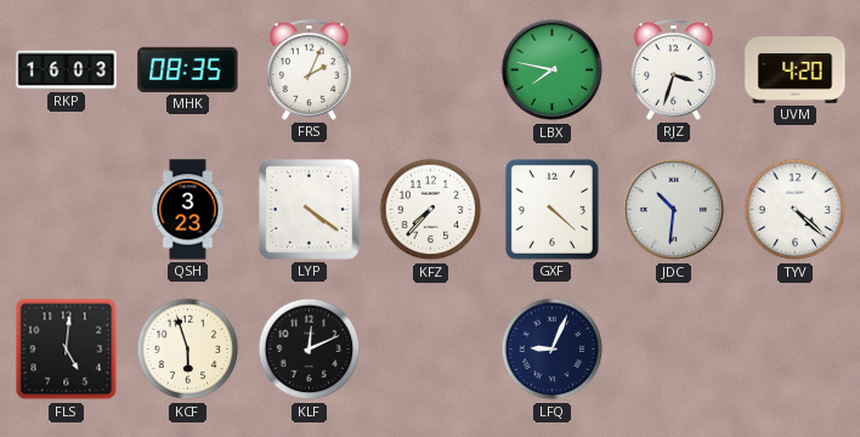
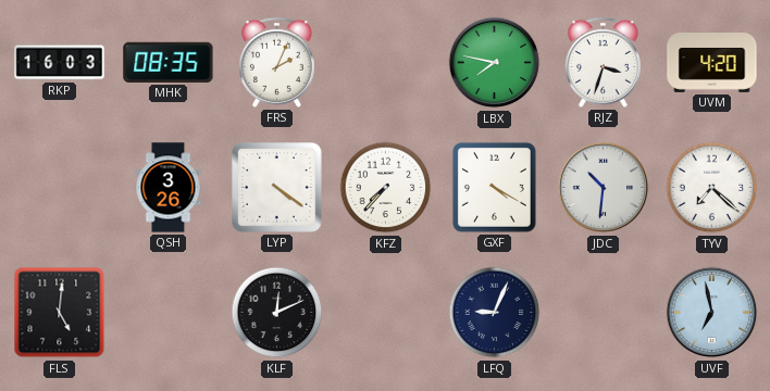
QSH: 3:23 -> 3:26
GXF: 4:22 -> 4:20
TYV: 4:22 -> 7:22
KCF: 5:57 -> none
UVF: none -> 6:58
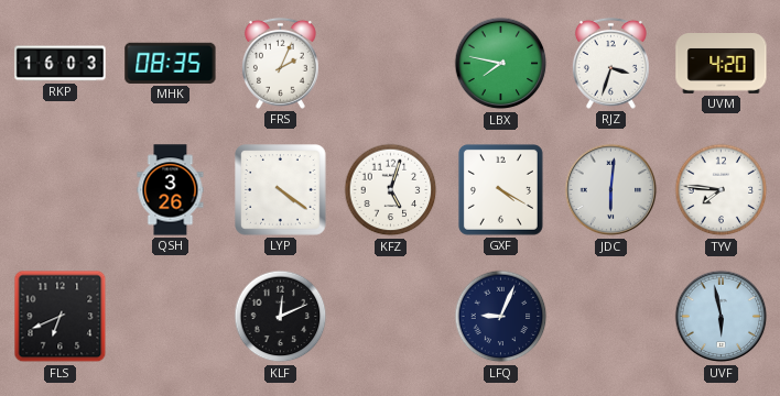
KFZ: 7:37 -> 5:03
JDC: 10:31 -> 6:01
TYV: 7:22 -> 7:46
FLS: 5:01 -> 6:41
UVF: 6:58 -> 5:58
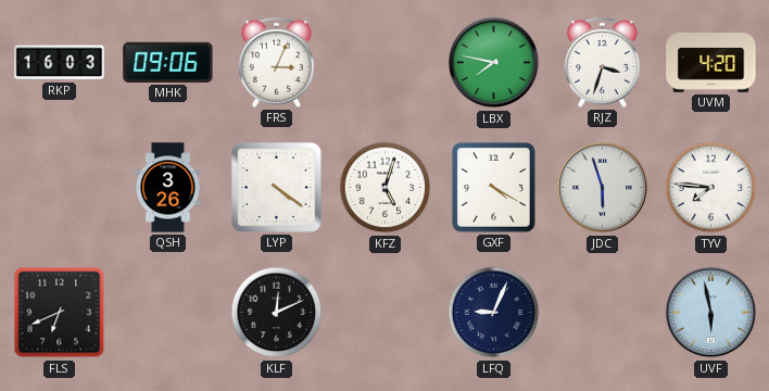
MHK: 08:35 -> 09:06
FRS: 2:04 -> 3:04
JDC: 6:01 -> 5:57
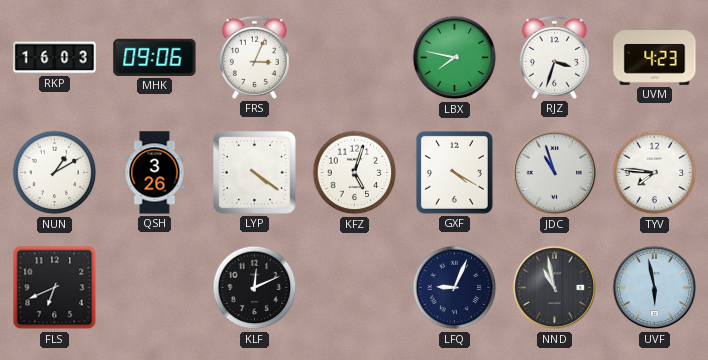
UVM: 4:20 -> 4:23
NUN: none -> 1:10
JDC: 5:57 -> 10:57
NND: none -> 10:58
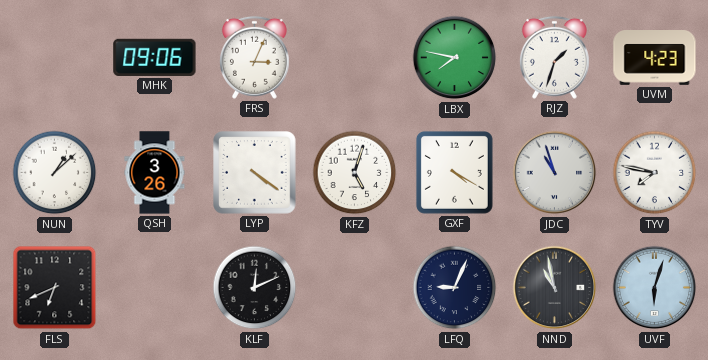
RKP: 16:03 -> none
RJZ: 3:33 -> 1:33
NUN: 1:10 -> 1:08
TYV: 7:46 -> 7:47
UVF: 5:58 -> 6:03
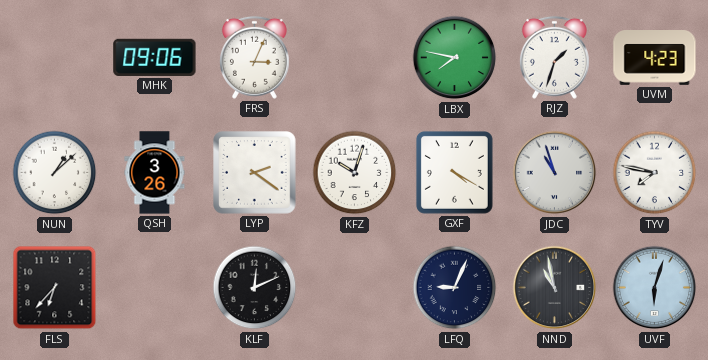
LYP: 4:21 -> 2:21
KFZ: 5:03 -> 10:03
FLS: 6:41 -> 6:37
